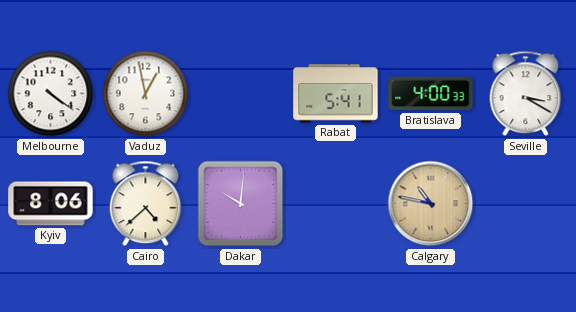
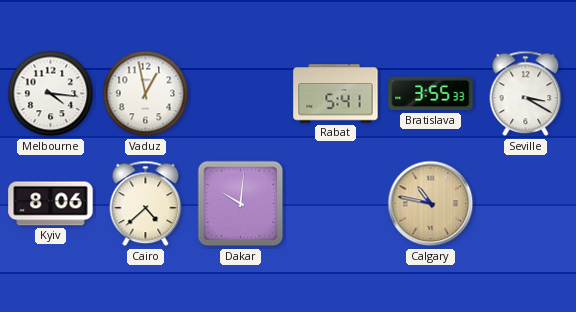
Melbourne: 4:21 -> 4:16
Bratislava: 4:00 -> 3:55
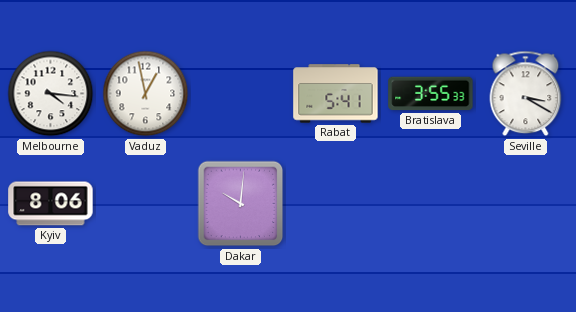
Cairo: 4:38 -> none
Calgary: 10:47 -> none
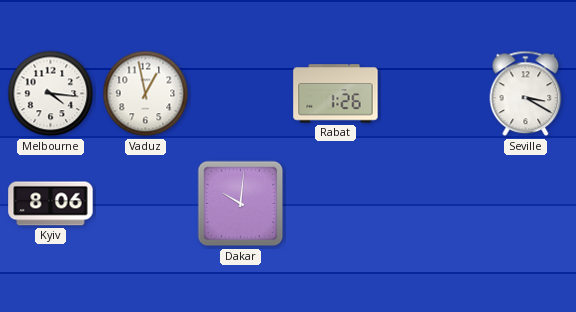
Rabat: 5:41 -> 1:26
Bratislava: 3:55 -> none
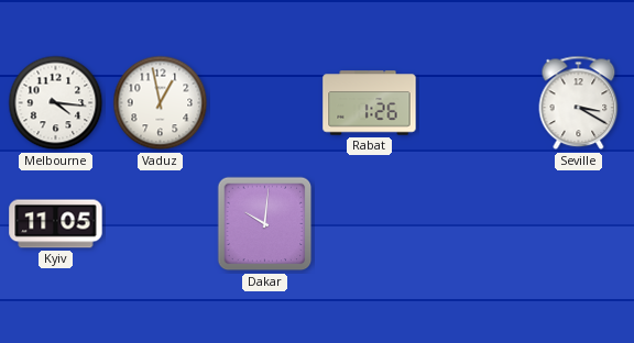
Kyiv: 8:06 -> 11:05
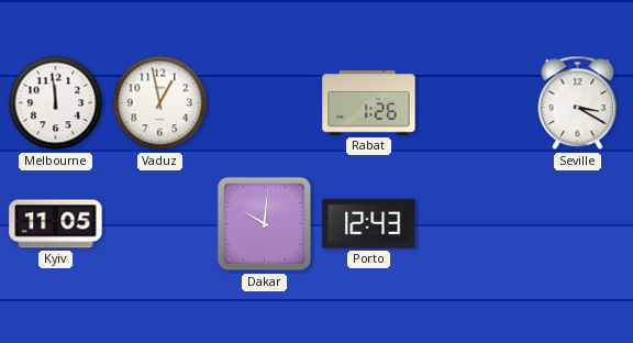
Melbourne: 4:16 -> 11:59
Porto: none -> 12:43
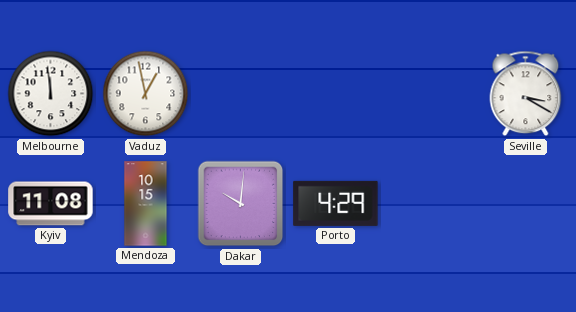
Rabat: 1:26 -> none
Kyiv: 11:05 -> 11:08
Mendoza: none -> 10:15
Porto: 12:43 -> 4:29
